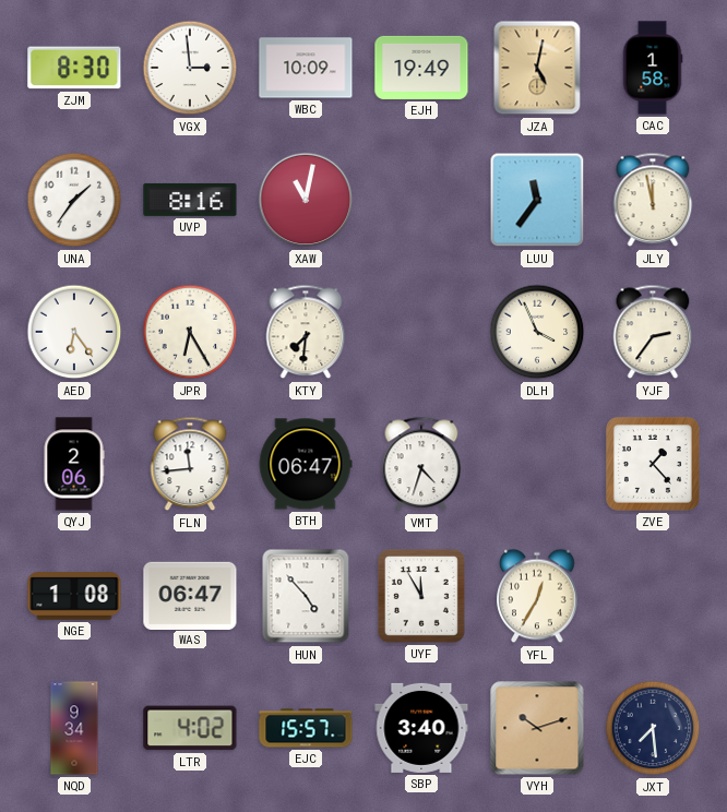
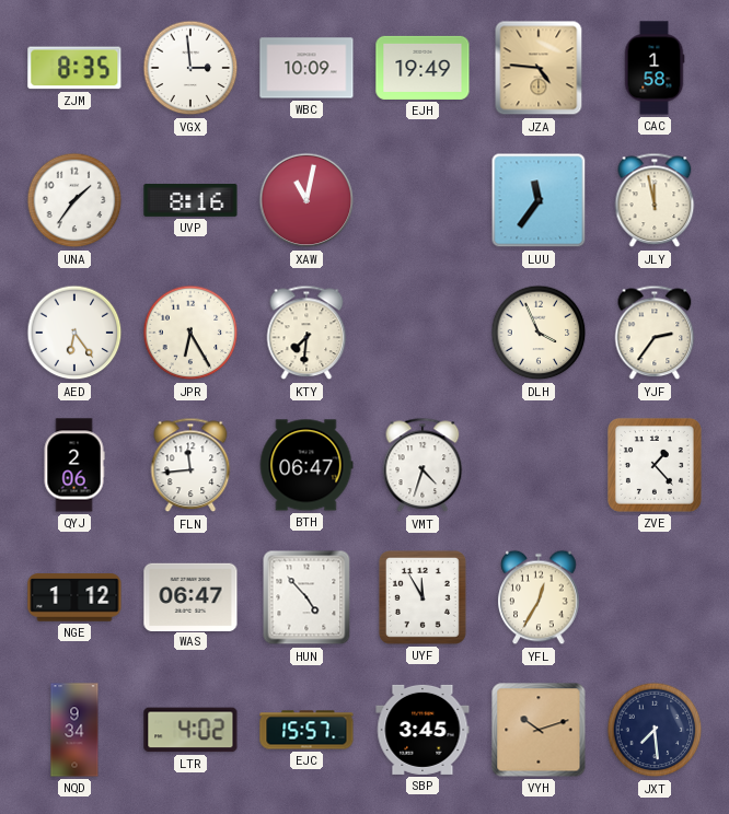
ZJM: 8:30 -> 8:35
JZA: 5:02 -> 4:46
NGE: 1:08 -> 1:12
SBP: 3:40 -> 3:45
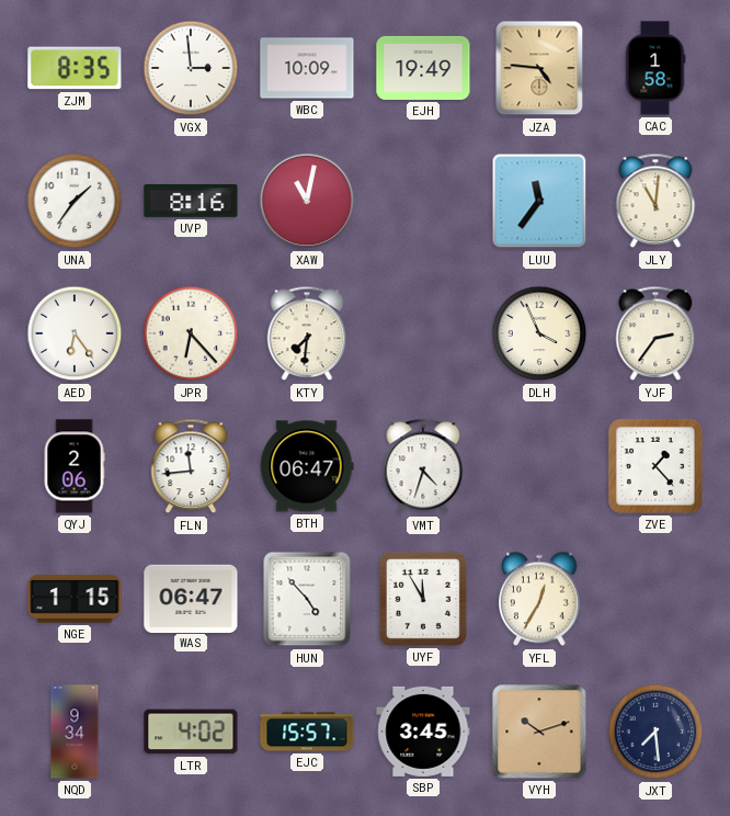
JLY: 11:58 -> 11:01
JPR: 6:25 -> 6:23
NGE: 1:12 -> 1:15
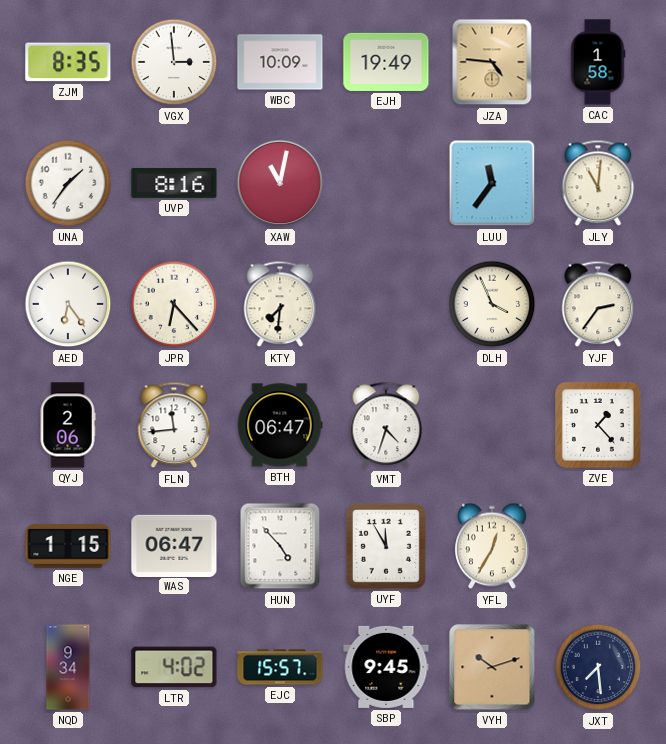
SBP: 3:45 -> 9:45
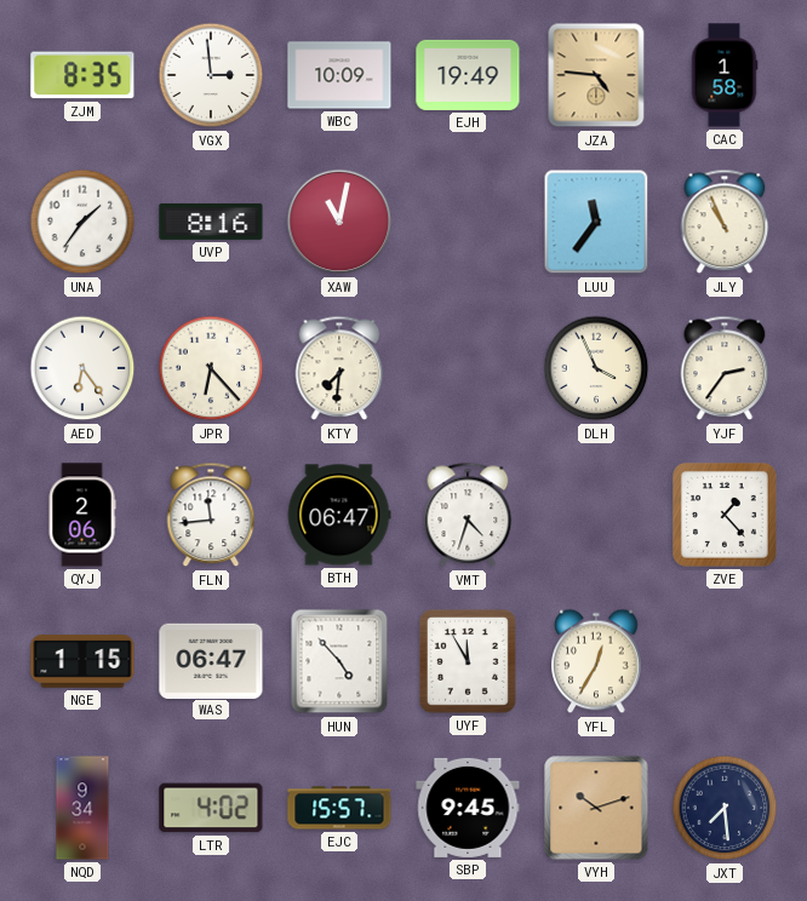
JLY: 11:01 -> 10:56
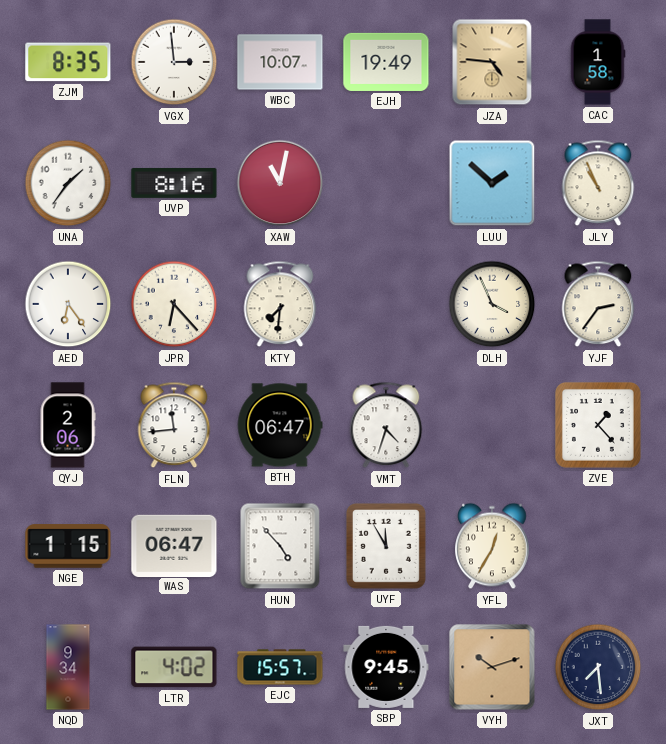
WBC: 10:09 -> 10:07
LUU: 11:36 -> 1:52
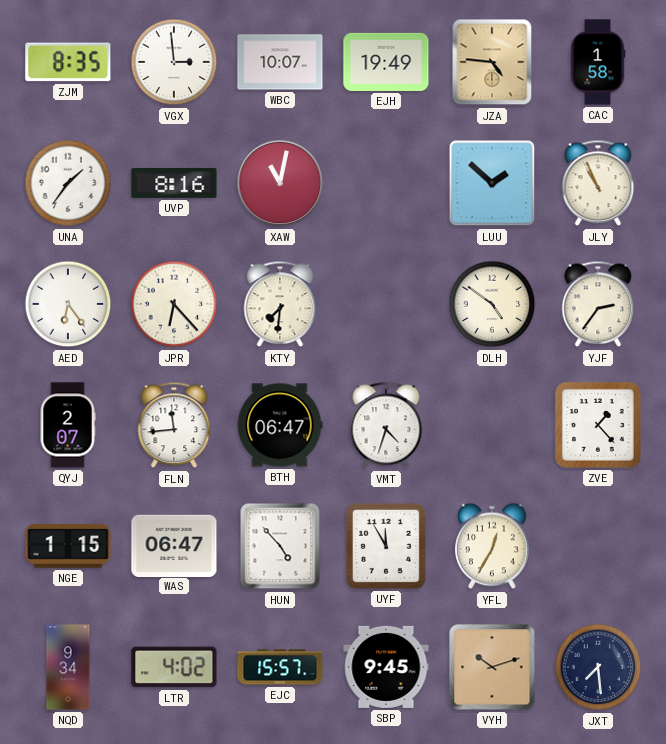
DLH: 3:56 -> 4:51
QYJ: 2:06 -> 2:07
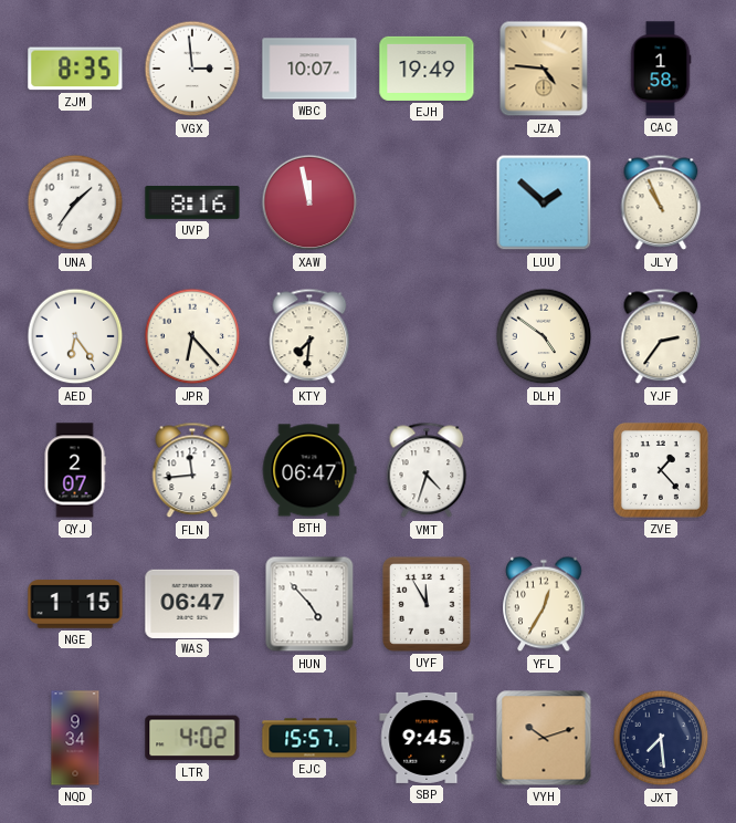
XAW: 11:02 -> 11:58
